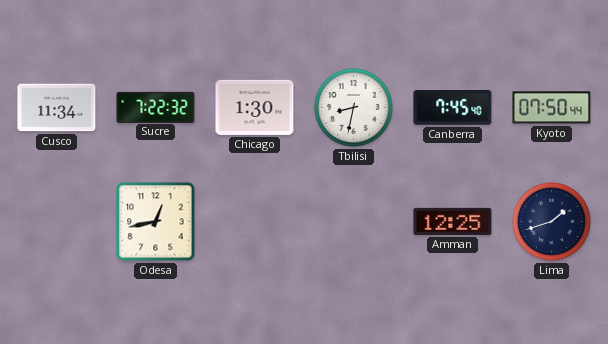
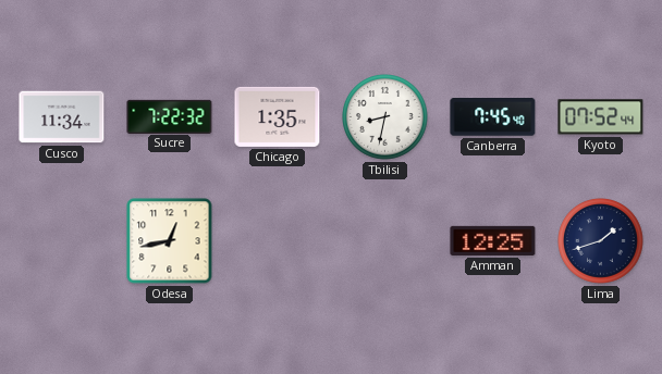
Chicago: 1:30 -> 1:35
Kyoto: 07:50 -> 07:52
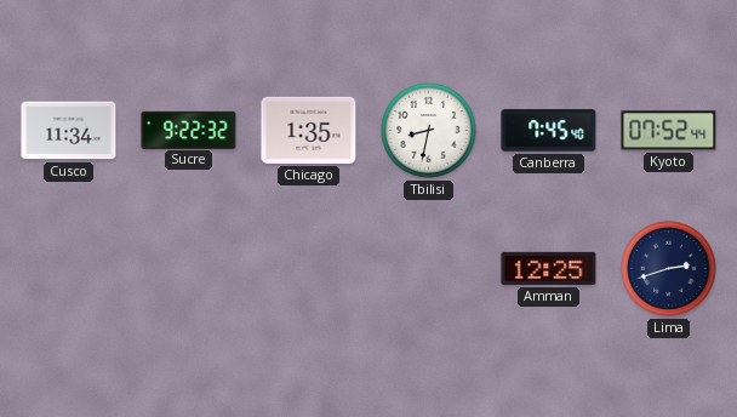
Sucre: 7:22 -> 9:22
Odesa: 12:43 -> none
Lima: 1:42 -> 2:42
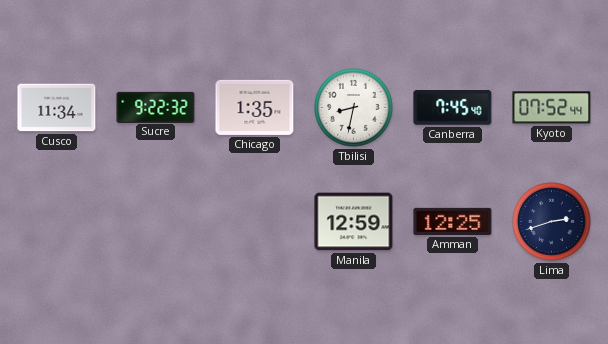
Manila: none -> 12:59
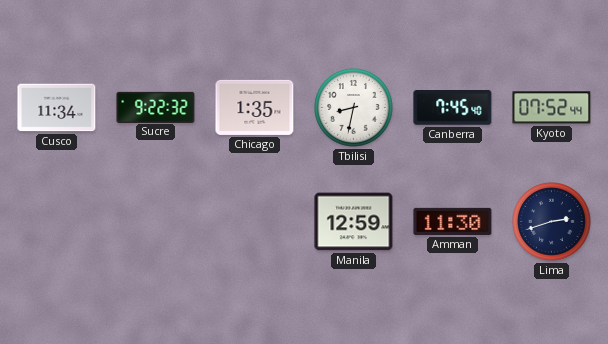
Amman: 12:25 -> 11:30
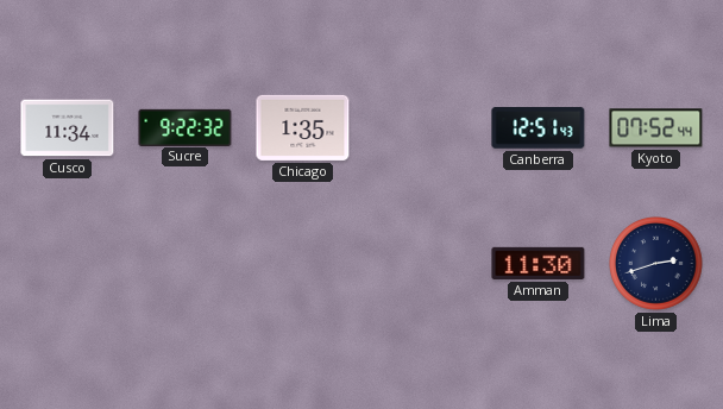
Tbilisi: 8:32 -> none
Canberra: 7:45 -> 12:51
Manila: 12:59 -> none
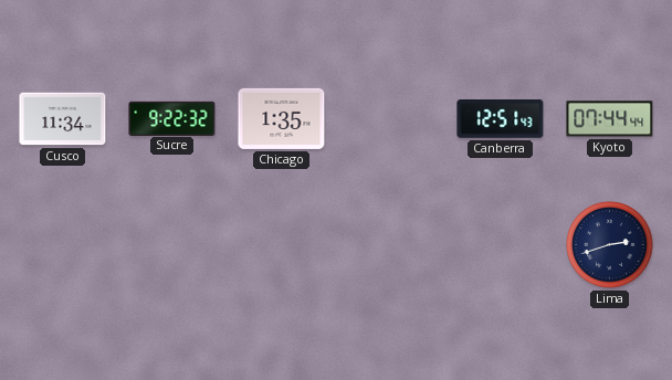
Kyoto: 07:52 -> 07:44
Amman: 11:30 -> none
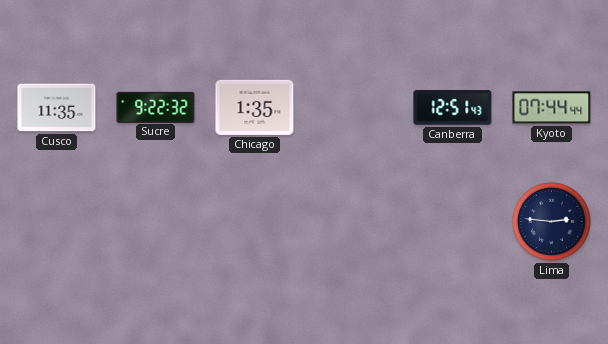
Cusco: 11:34 -> 11:35
Lima: 2:42 -> 2:46
